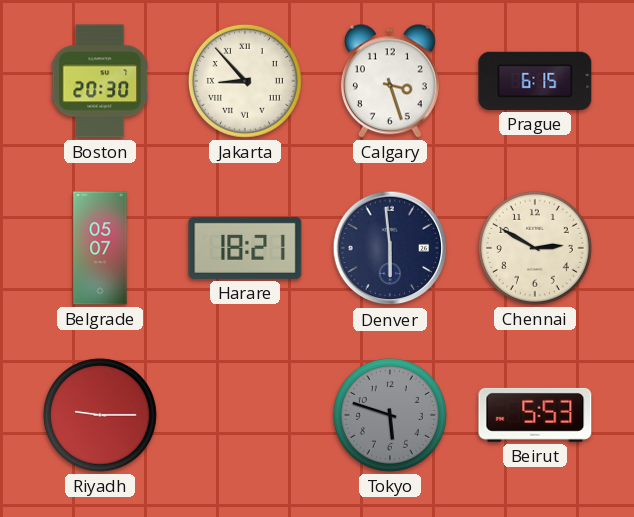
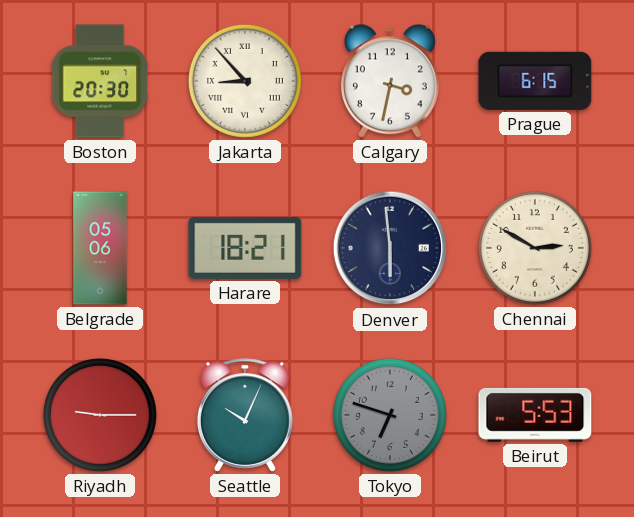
Calgary: 3:27 -> 3:32
Belgrade: 05:07 -> 05:06
Seattle: none -> 10:04
Tokyo: 5:48 -> 6:48
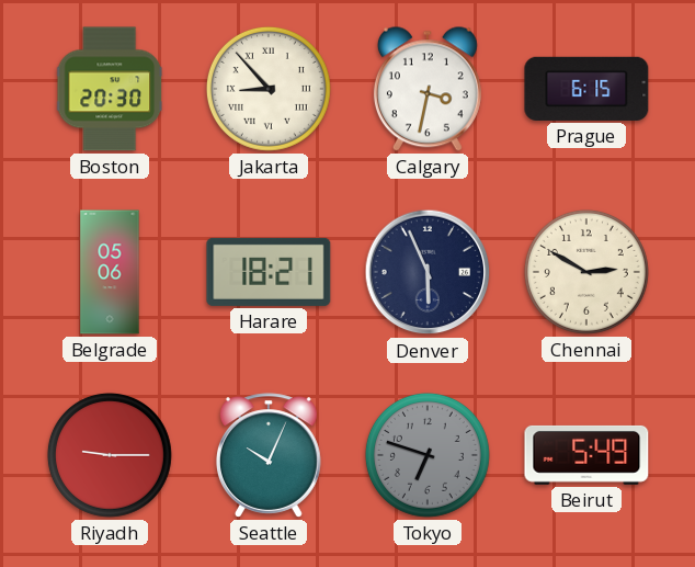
Denver: 5:59 -> 5:56
Beirut: 5:53 -> 5:49
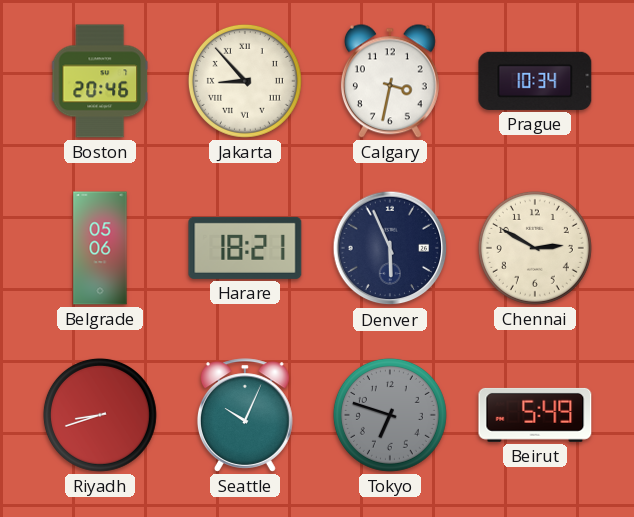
Boston: 20:30 -> 20:46
Prague: 6:15 -> 10:34
Riyadh: 9:15 -> 8:42
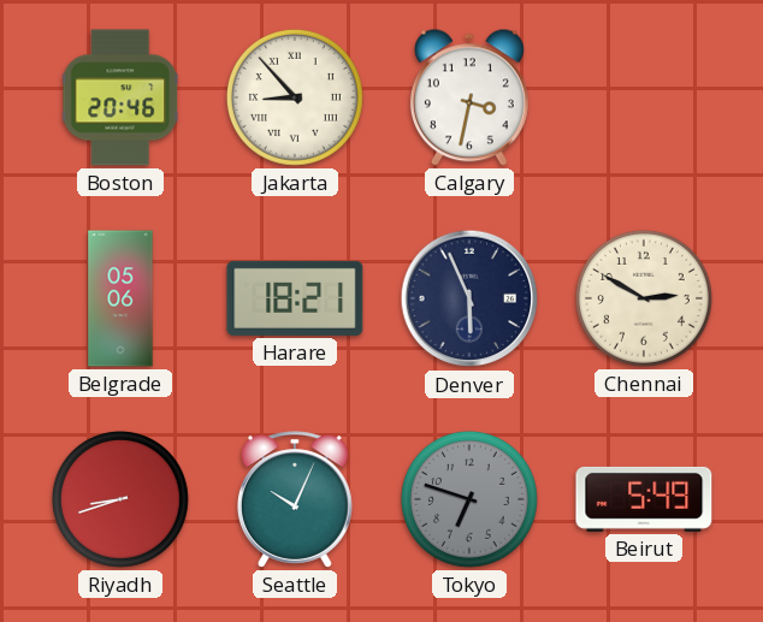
Prague: 10:34 -> none
